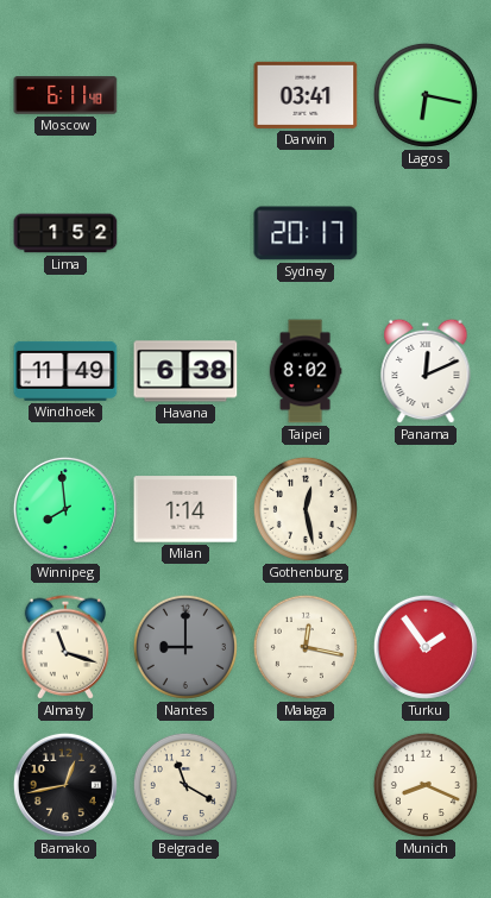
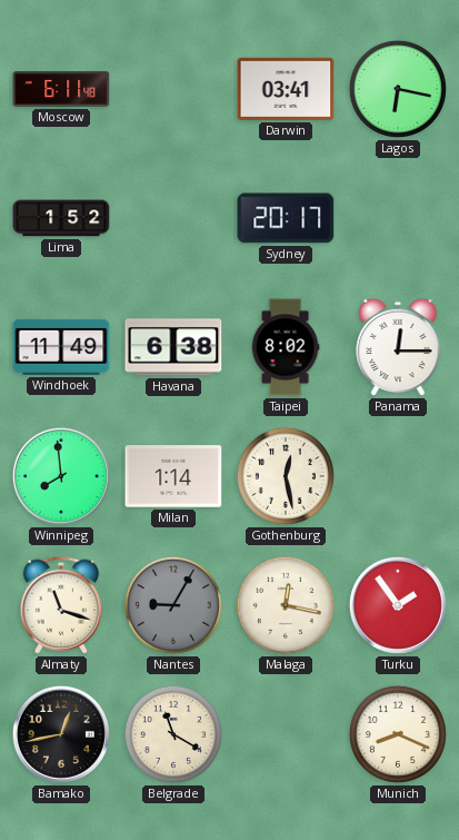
Panama: 12:11 -> 12:15
Nantes: 9:00 -> 9:05
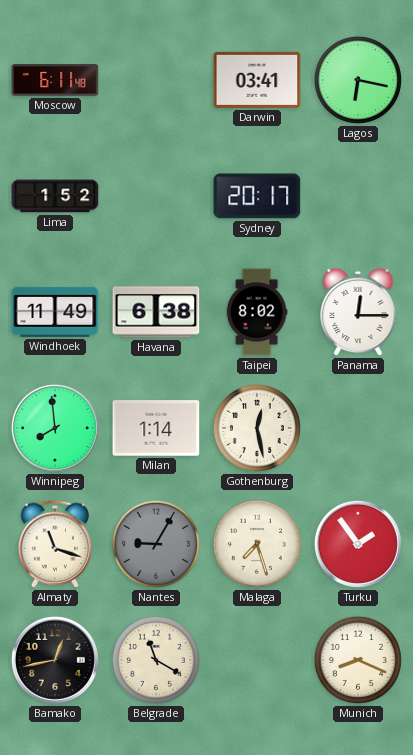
Malaga: 12:17 -> 7:27
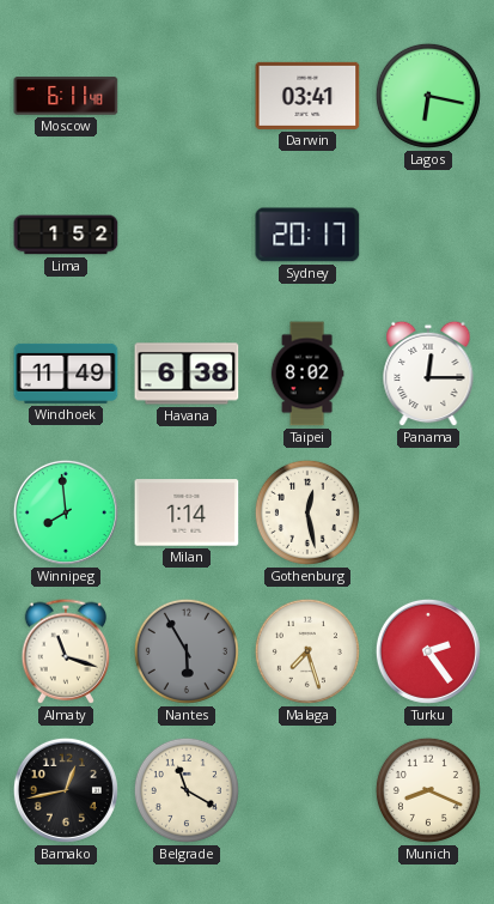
Nantes: 9:05 -> 5:55
Turku: 1:54 -> 2:24
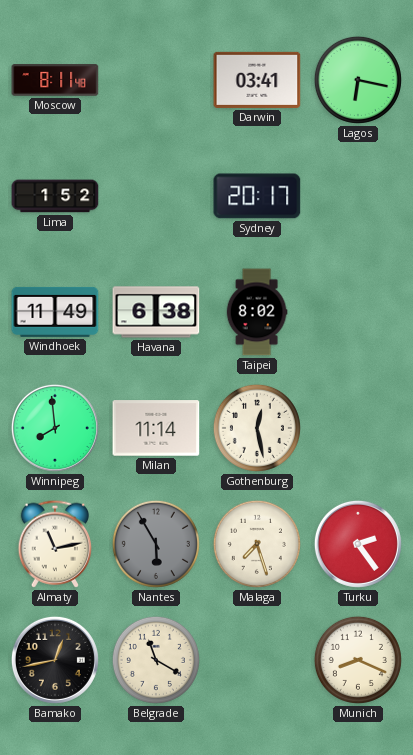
Moscow: 6:11 -> 8:11
Panama: 12:15 -> none
Milan: 1:14 -> 11:14
Almaty: 11:18 -> 11:13
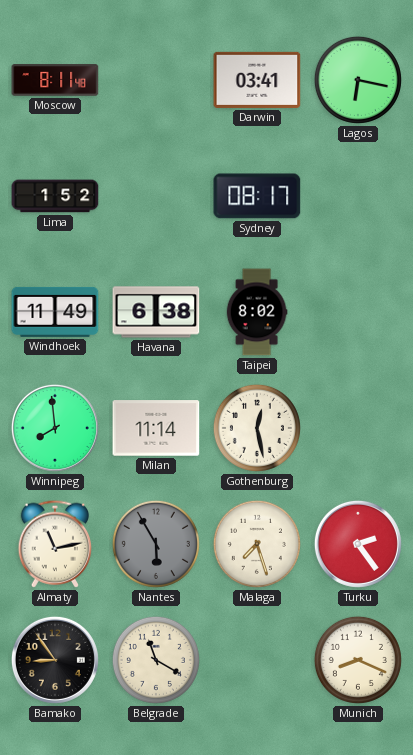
Sydney: 20:17 -> 08:17
Bamako: 12:43 -> 8:54
